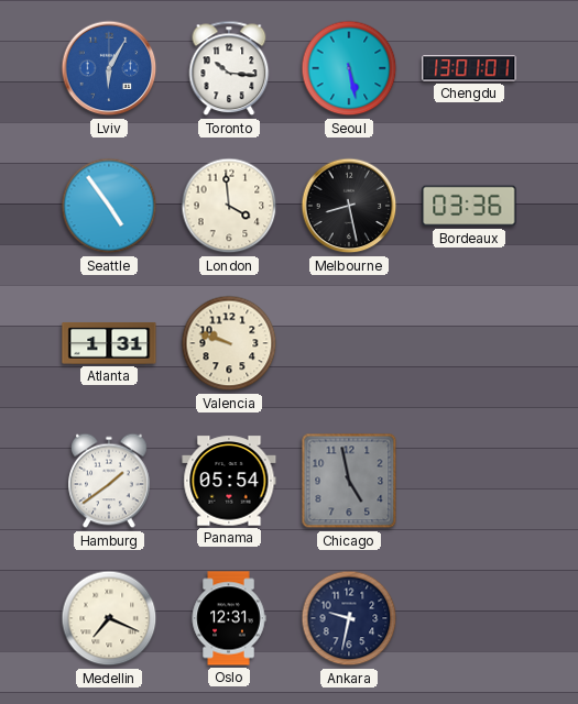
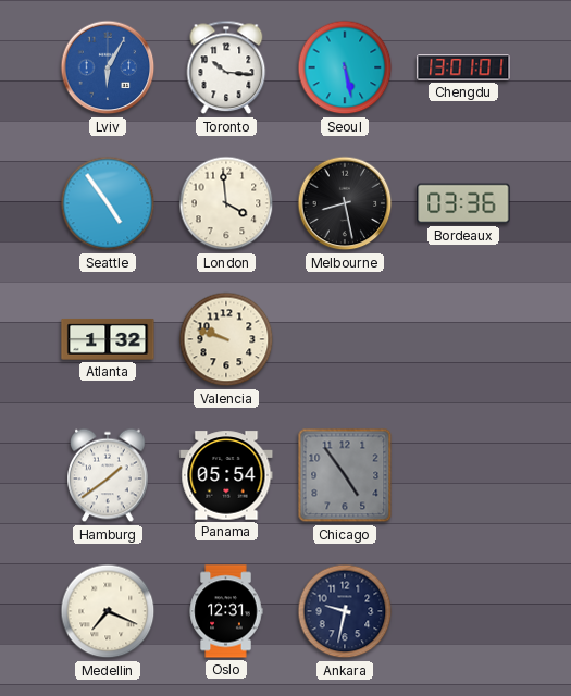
Atlanta: 1:31 -> 1:32
Chicago: 4:58 -> 4:54
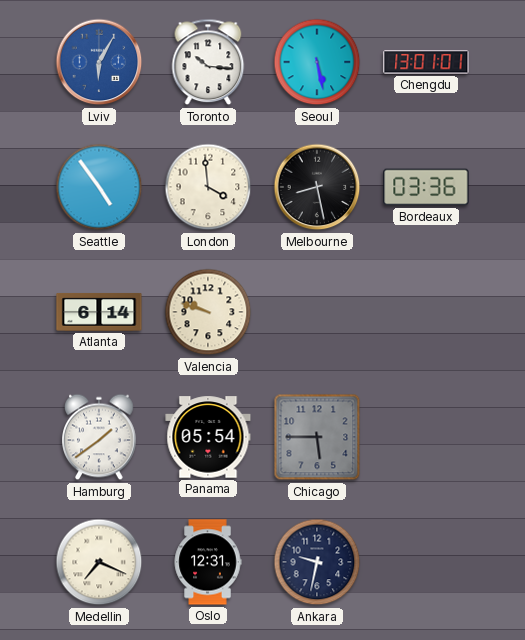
Atlanta: 1:32 -> 6:14
Chicago: 4:54 -> 5:45
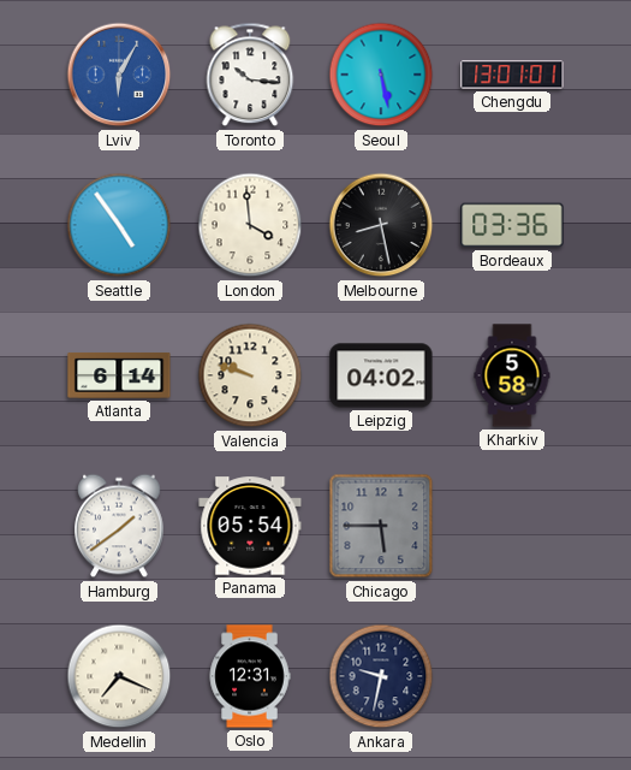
Leipzig: none -> 04:02
Kharkiv: none -> 5:58
